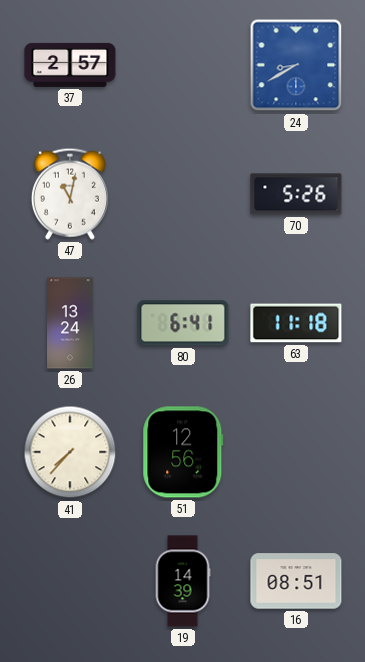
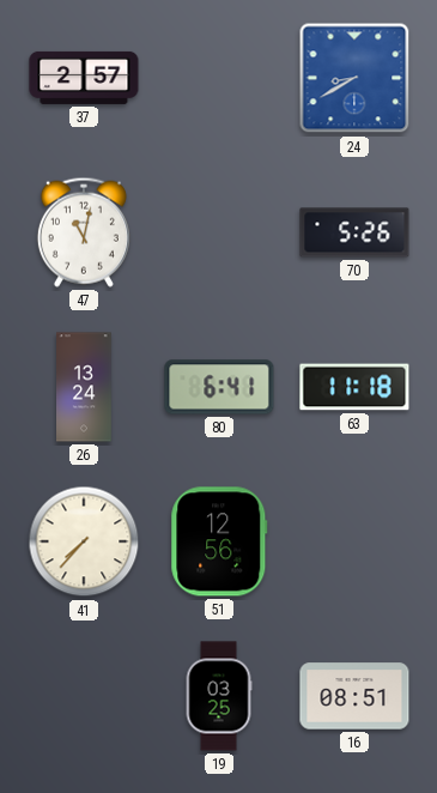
19: 14:39 -> 03:25
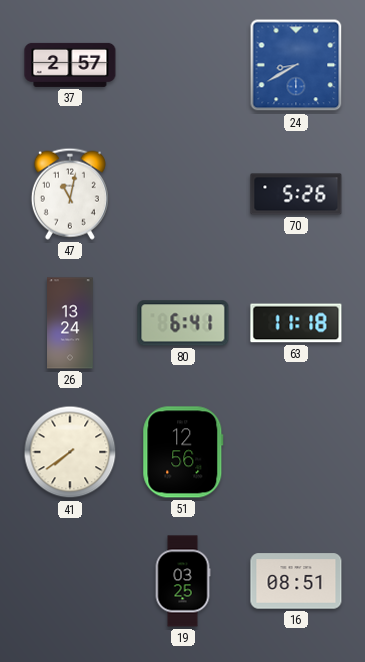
41: 7:37 -> 7:39
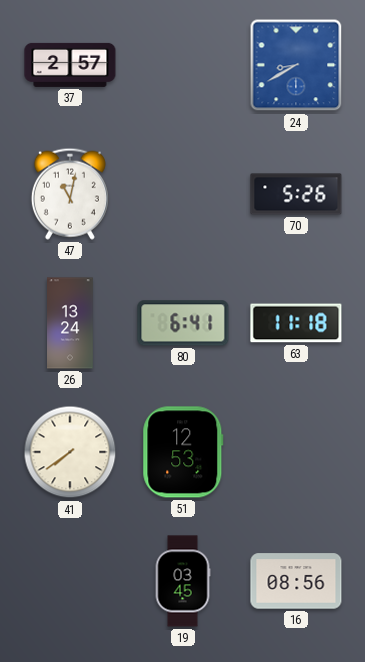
51: 12:56 -> 12:53
19: 03:25 -> 03:45
16: 08:51 -> 08:56
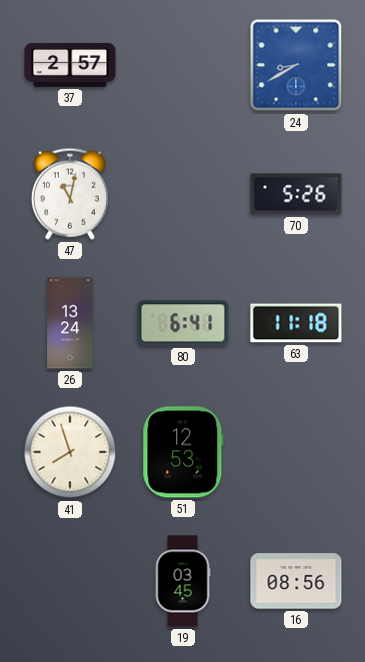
41: 7:39 -> 7:57
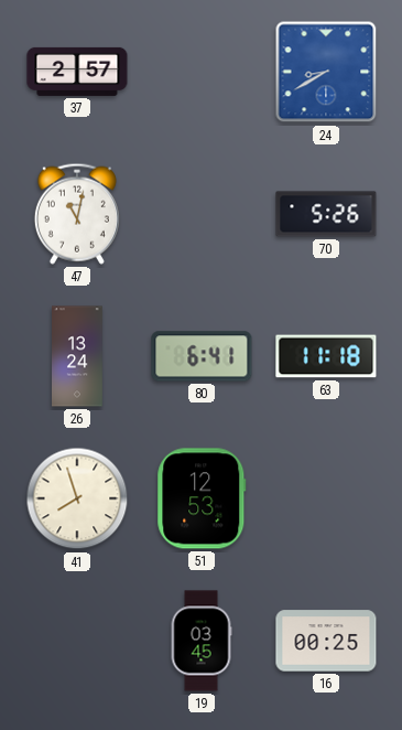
16: 08:56 -> 00:25
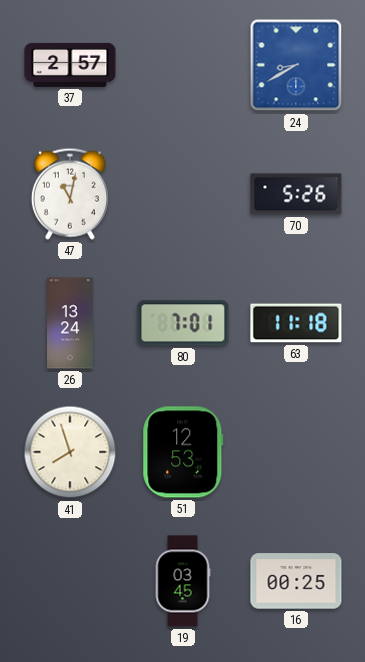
80: 6:41 -> 7:01
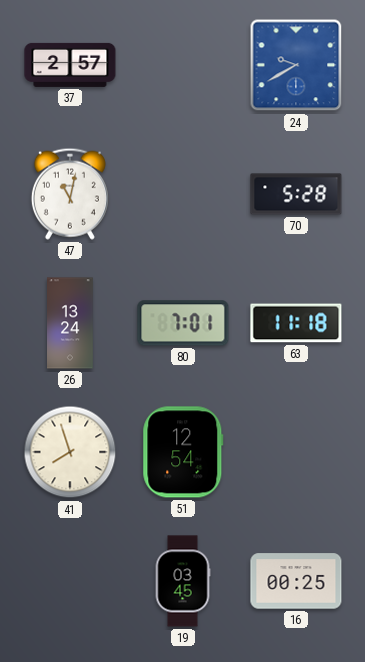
24: 8:40 -> 9:40
70: 5:26 -> 5:28
51: 12:53 -> 12:54
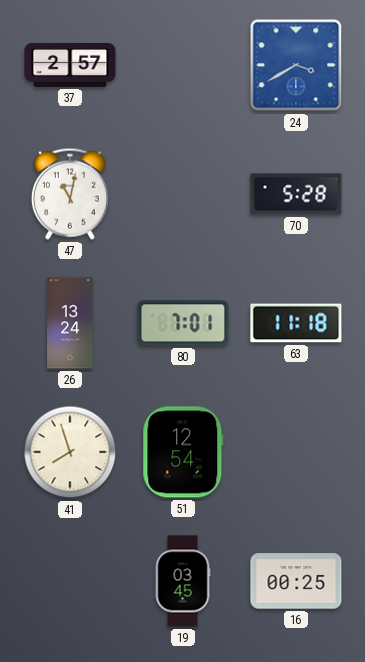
24: 9:40 -> 3:40
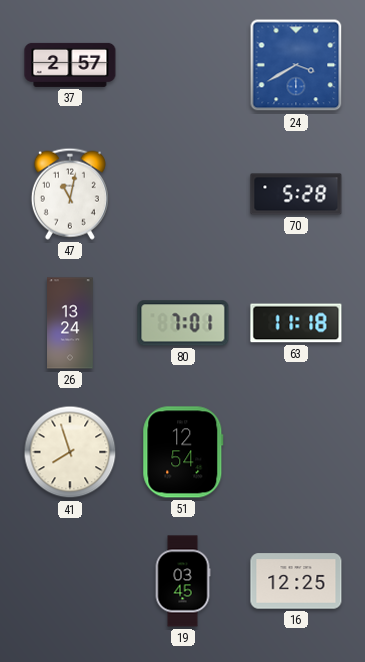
16: 00:25 -> 12:25
